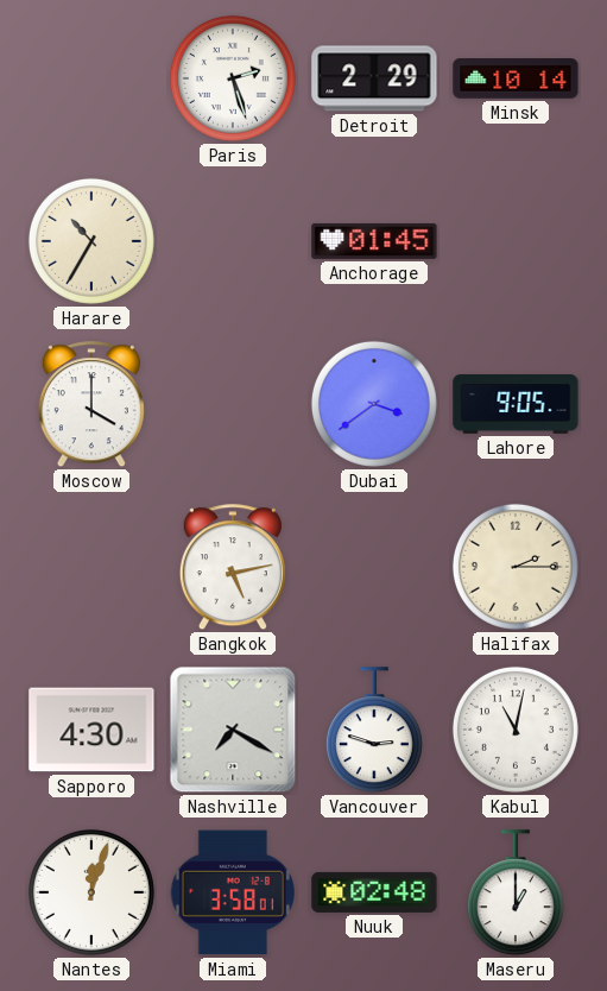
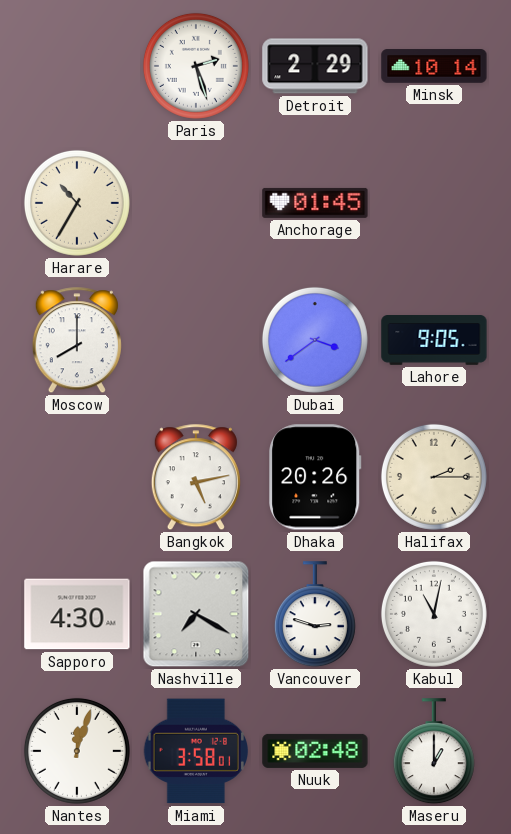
Moscow: 4:00 -> 8:00
Dhaka: none -> 20:26
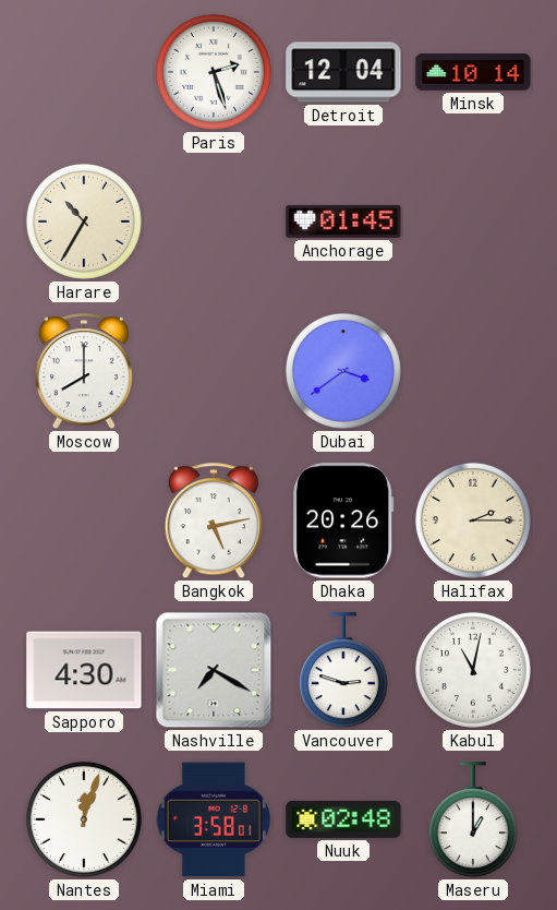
Detroit: 2:29 -> 12:04
Lahore: 9:05 -> none
